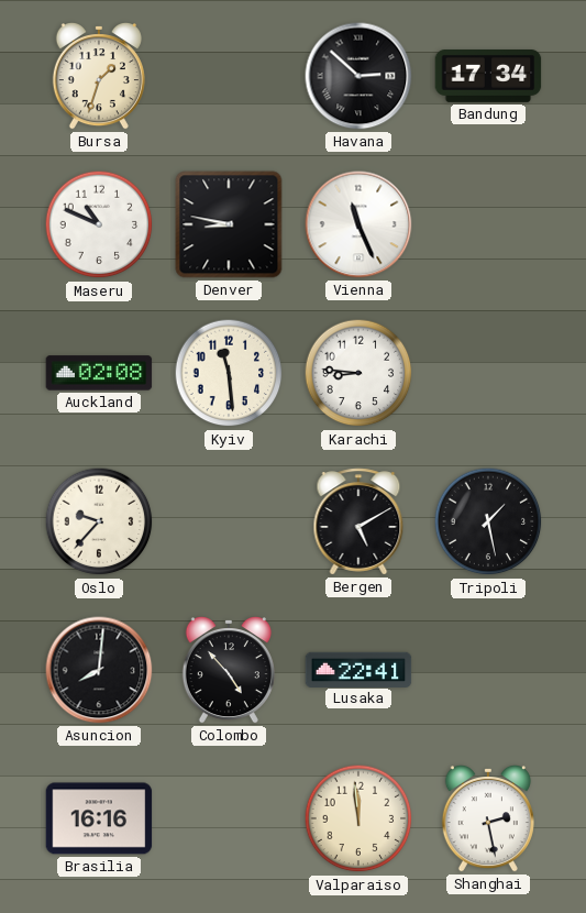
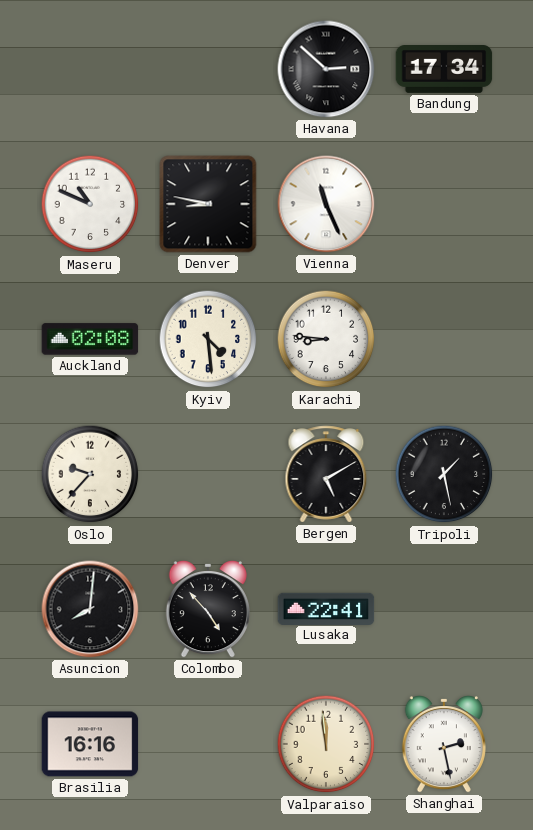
Bursa: 1:33 -> none
Kyiv: 11:29 -> 4:29
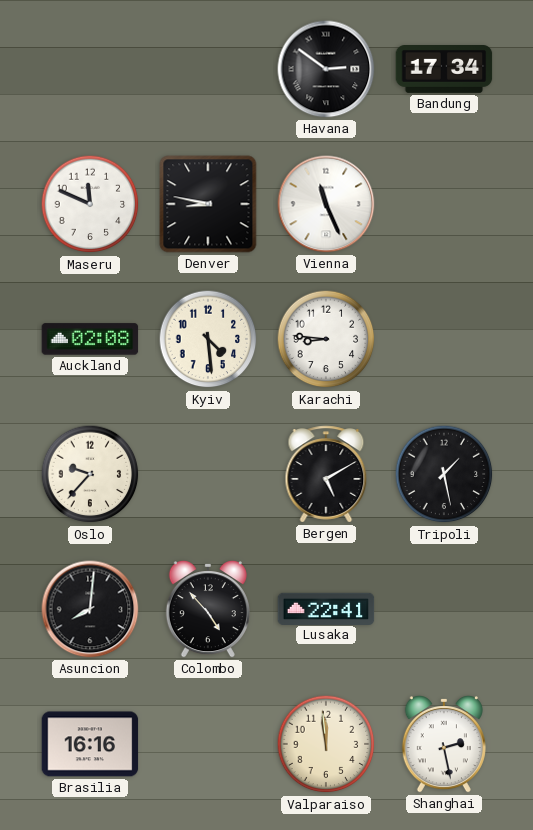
Havana: 2:52 -> 2:51
Maseru: 10:49 -> 11:49
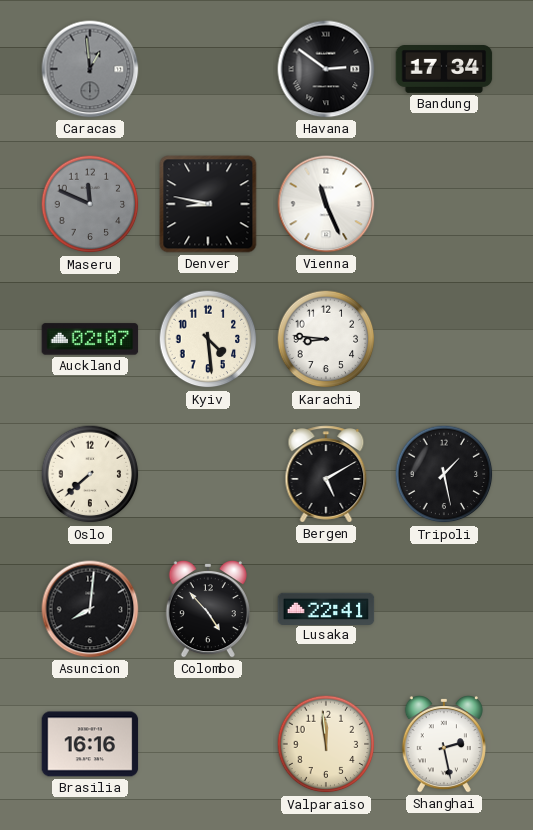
Caracas: none -> 12:59
Maseru dial: white -> grey
Auckland: 02:08 -> 02:07
Oslo: 9:37 -> 7:38
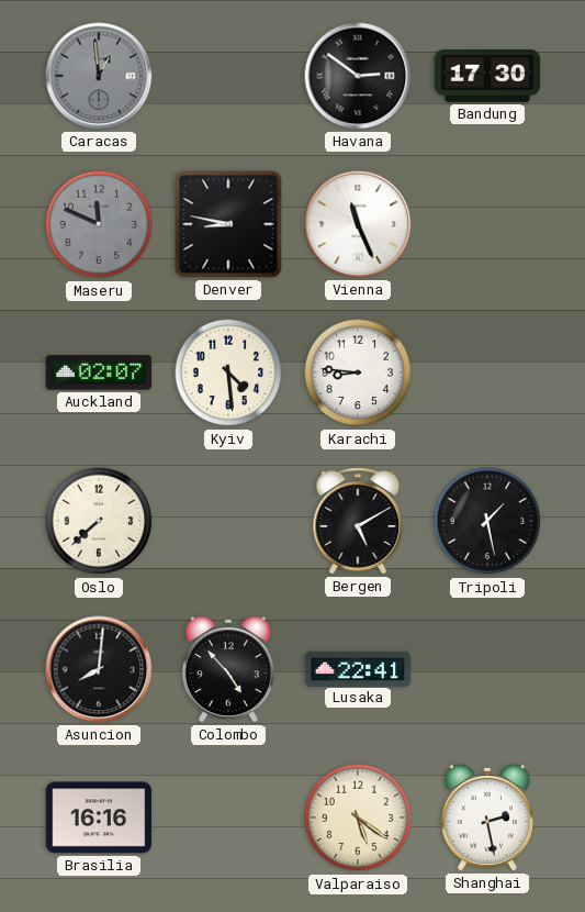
Bandung: 17:34 -> 17:30
Valparaiso: 11:59 -> 5:21
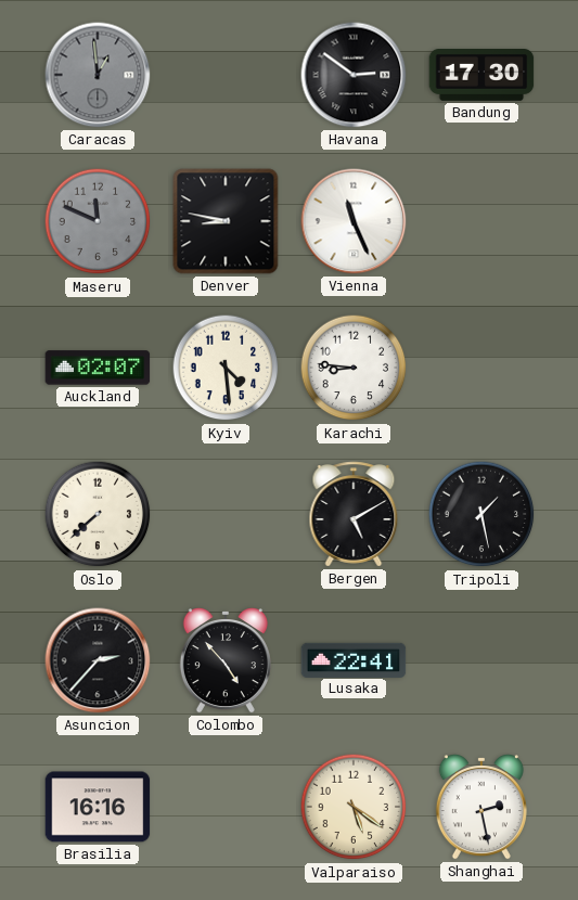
Asuncion: 8:01 -> 2:37
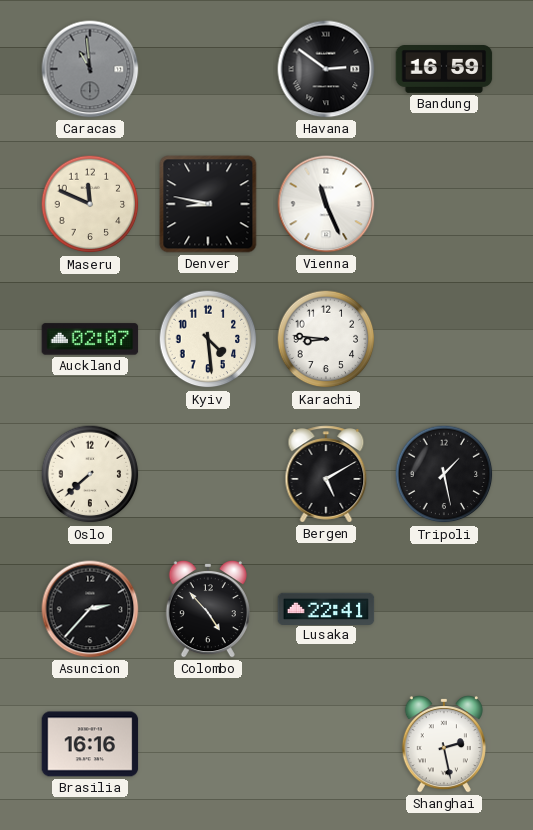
Caracas: 12:59 -> 10:59
Bandung: 17:30 -> 16:59
Maseru dial: grey -> cream
Valparaiso: 5:21 -> none
